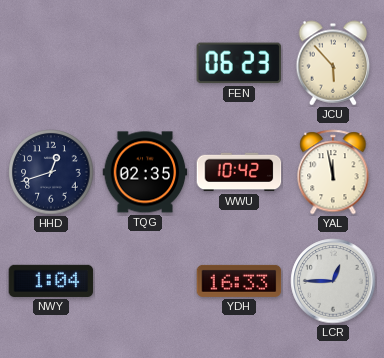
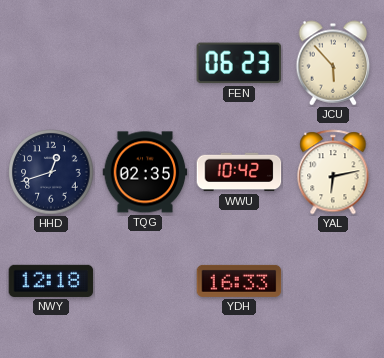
YAL: 11:58 -> 6:13
NWY: 1:04 -> 12:18
LCR: 12:45 -> none
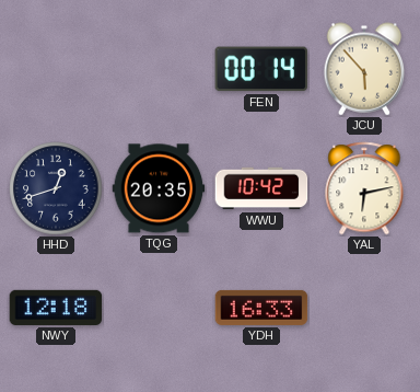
FEN: 06:23 -> 00:14
TQG: 02:35 -> 20:35
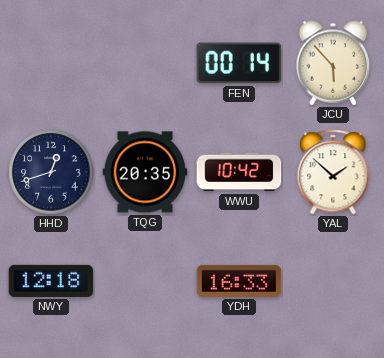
YAL: 6:13 -> 1:52
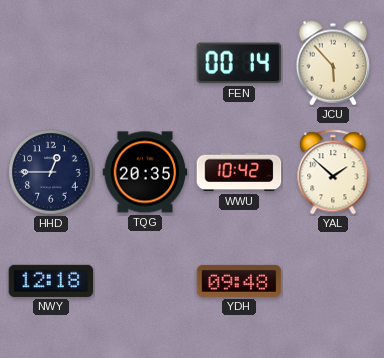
HHD: 12:42 -> 12:45
YDH: 16:33 -> 09:48
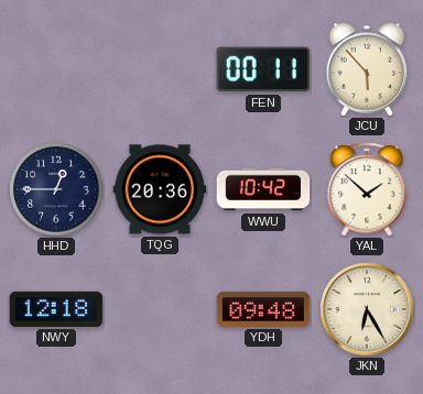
FEN: 00:14 -> 00:11
TQG: 20:35 -> 20:36
JKN: none -> 6:25
